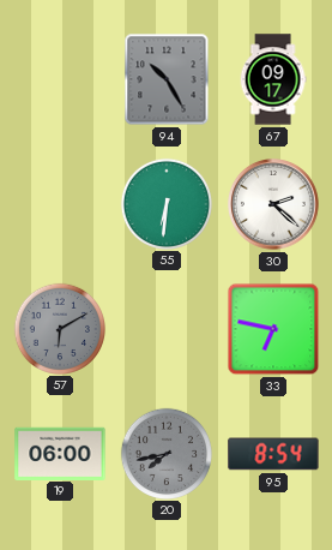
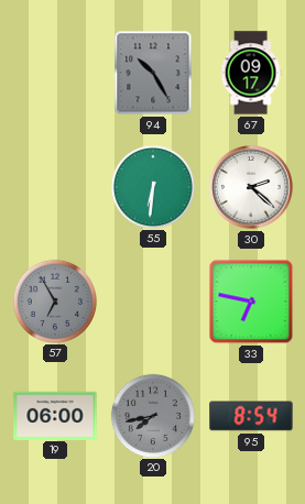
57: 6:10 -> 6:55
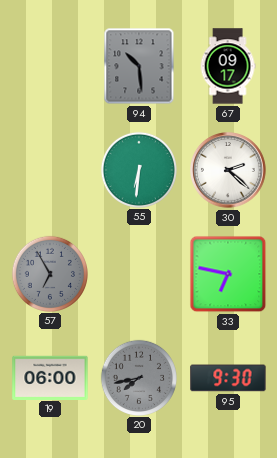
94: 10:25 -> 10:29
95: 8:54 -> 9:30
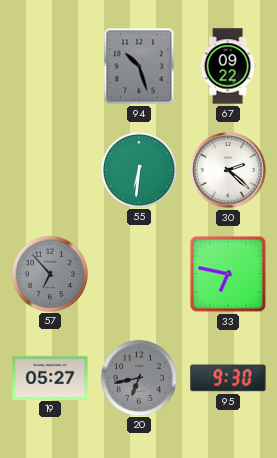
94: 10:29 -> 10:27
67: 09:17 -> 09:22
57: 6:55 -> 6:53
19: 06:00 -> 05:27
20: 7:43 -> 6:43
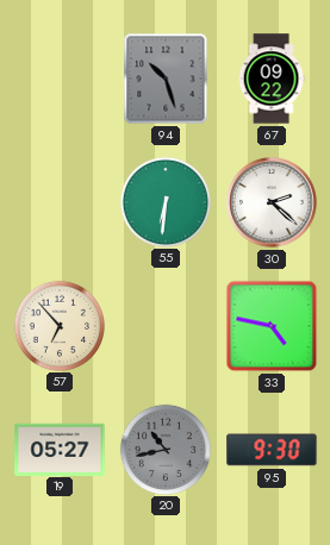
57 dial: grey -> cream
33: 6:47 -> 4:47
20: 6:43 -> 10:43
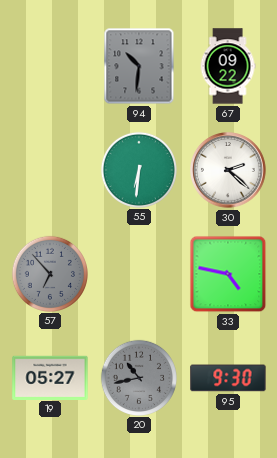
94: 10:27 -> 10:31
57 dial: cream -> grey
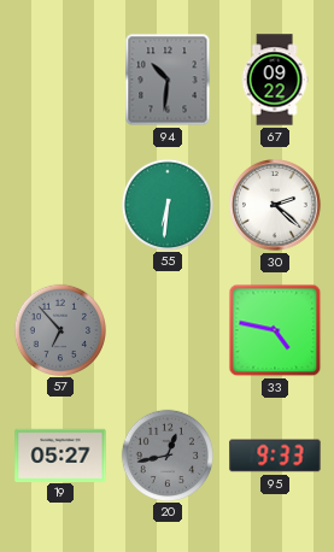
20: 10:43 -> 12:43
95: 9:30 -> 9:33
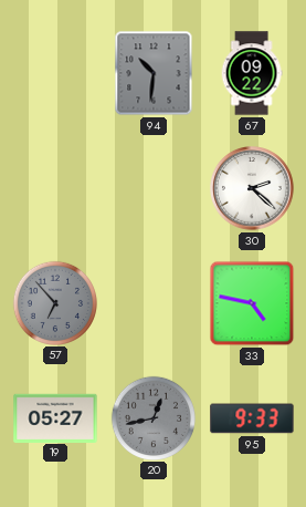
55: 6:31 -> none
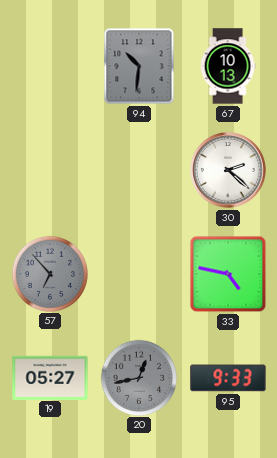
67: 09:22 -> 10:13
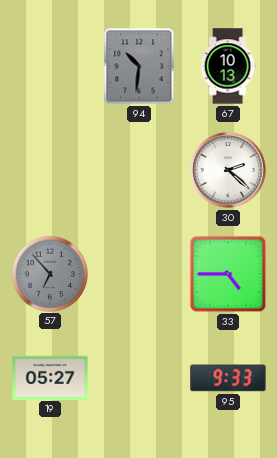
33: 4:47 -> 4:45
20: 12:43 -> none
